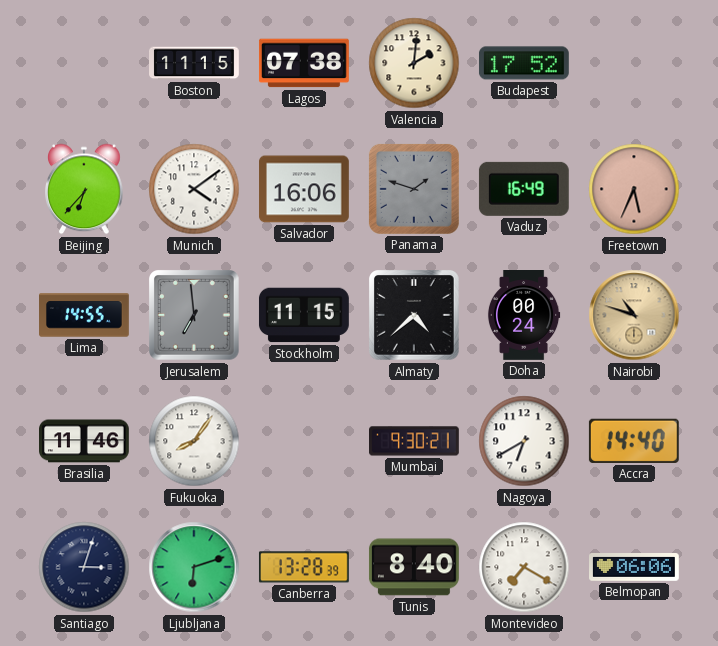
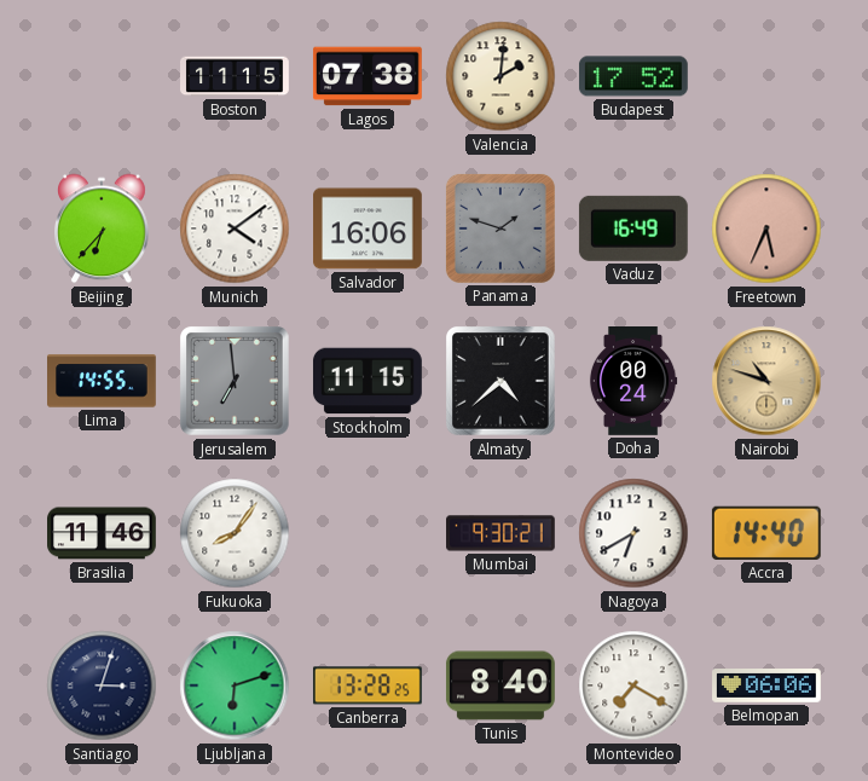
Canberra: 13:28:39 -> 13:28:25
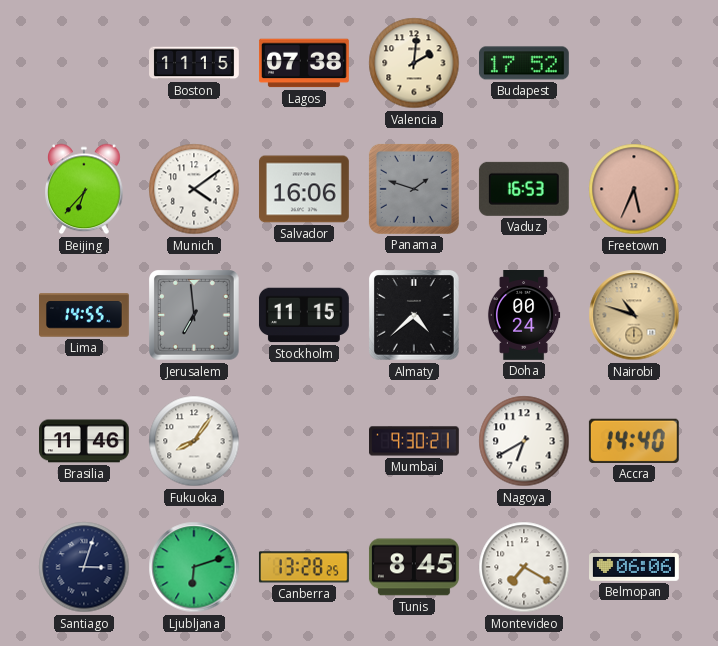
Vaduz: 16:49 -> 16:53
Tunis: 8:40 -> 8:45
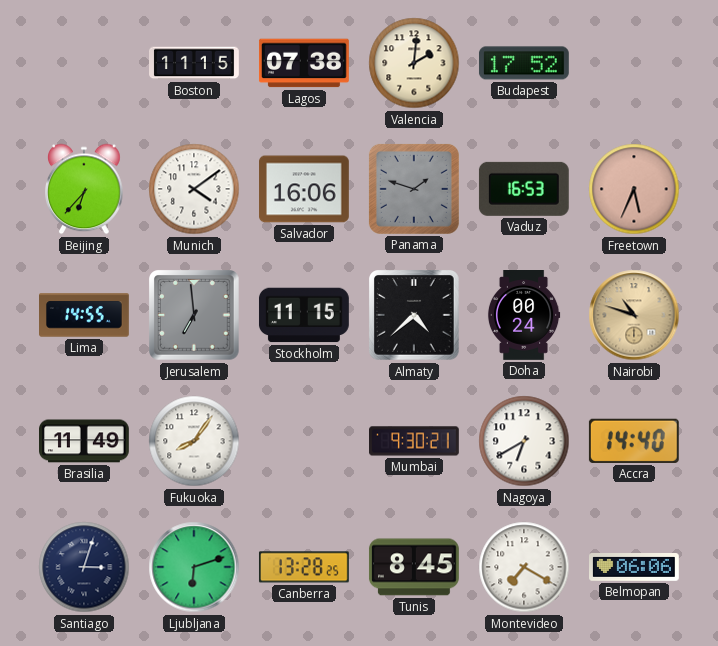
Brasilia: 11:46 -> 11:49
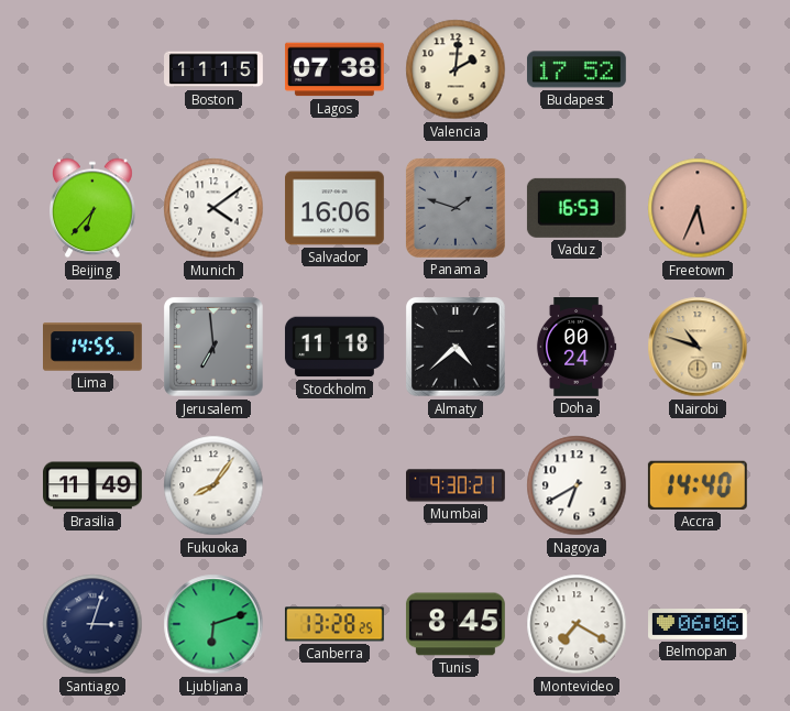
Stockholm: 11:15 -> 11:18
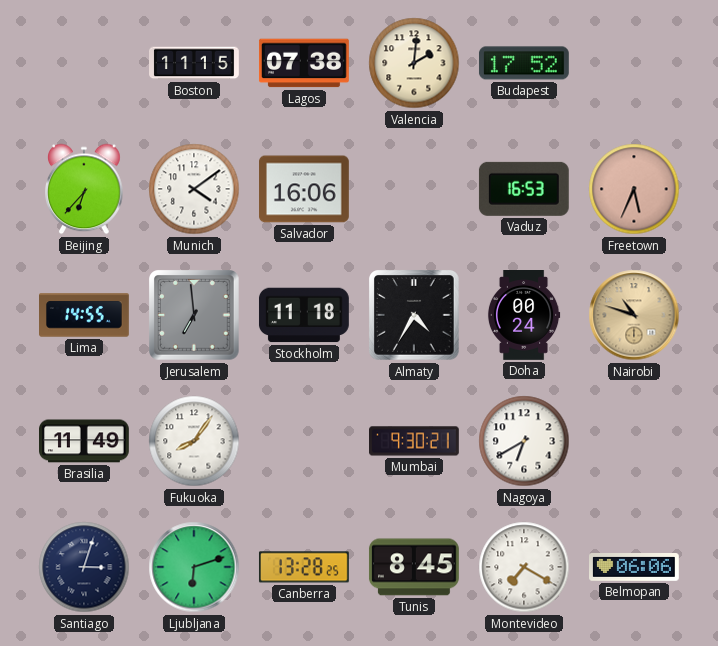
Panama: 1:48 -> none
Almaty: 4:38 -> 4:35
Accra: 14:40 -> none
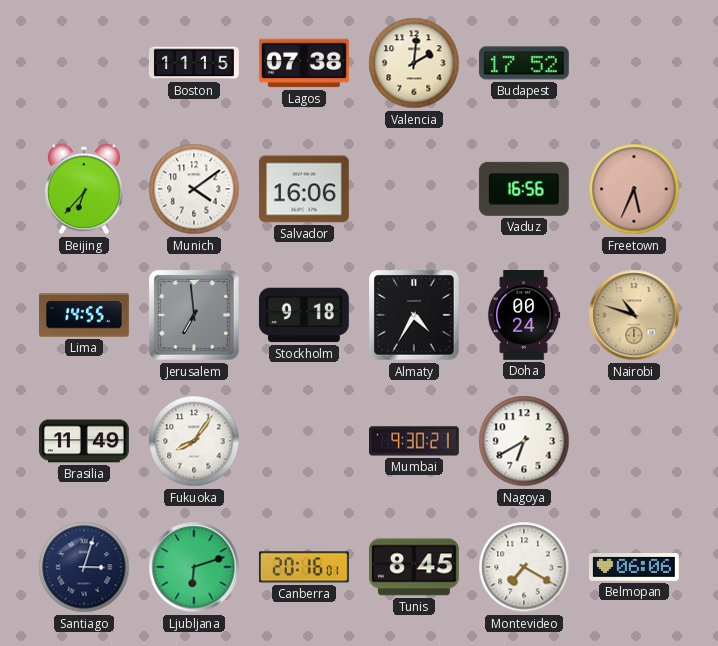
Vaduz: 16:53 -> 16:56
Stockholm: 11:18 -> 9:18
Canberra: 13:28 -> 20:16
